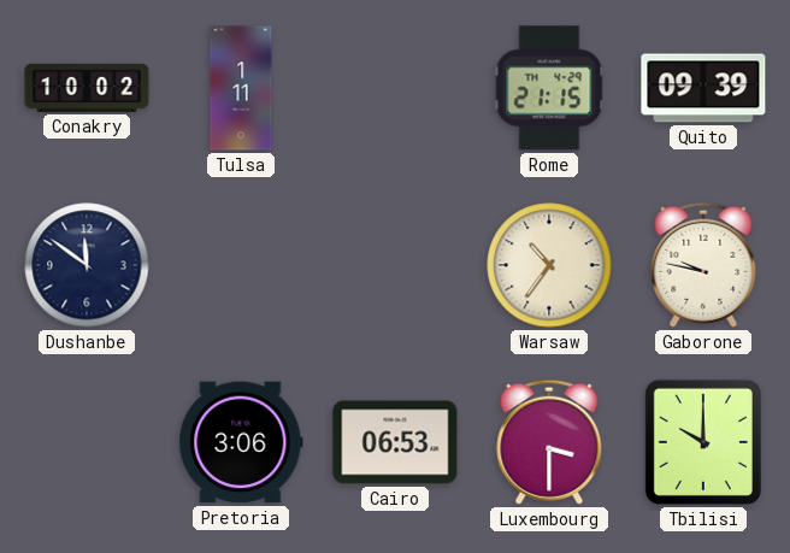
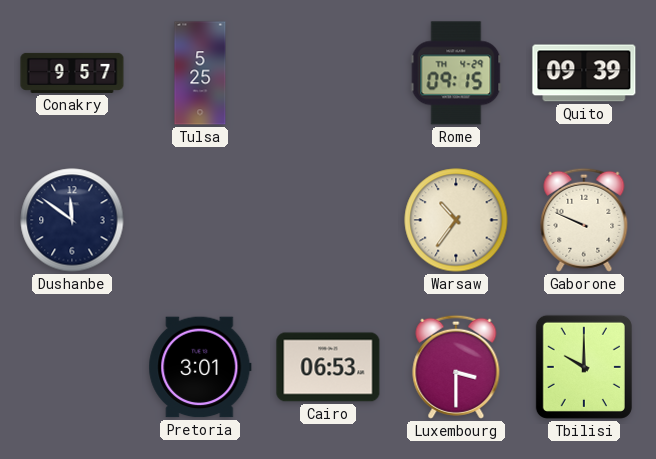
Conakry: 10:02 -> 9:57
Tulsa: 1:11 -> 5:25
Rome: 21:15 -> 09:15
Gaborone: 9:47 -> 9:49
Pretoria: 3:06 -> 3:01
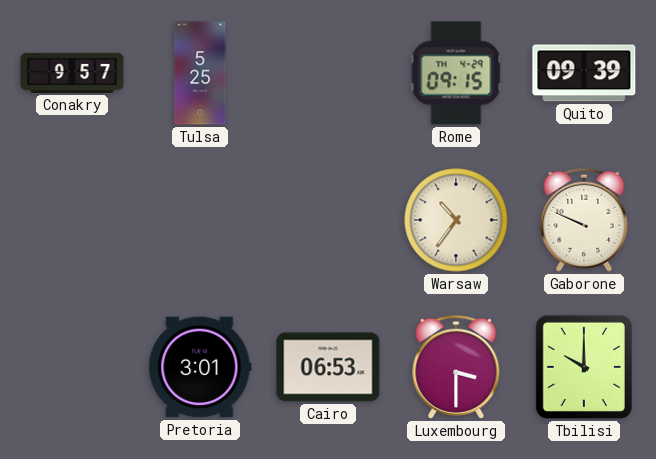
Dushanbe: 11:51 -> none
